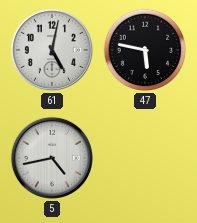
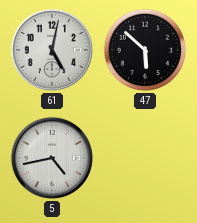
47: 5:47 -> 5:52
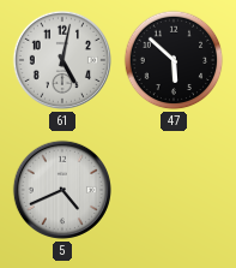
5: 4:43 -> 4:41
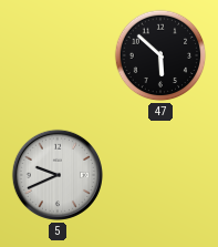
61: 5:02 -> none
5: 4:41 -> 9:41
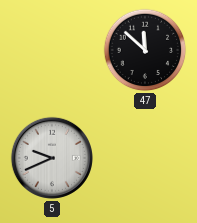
47: 5:52 -> 11:52
